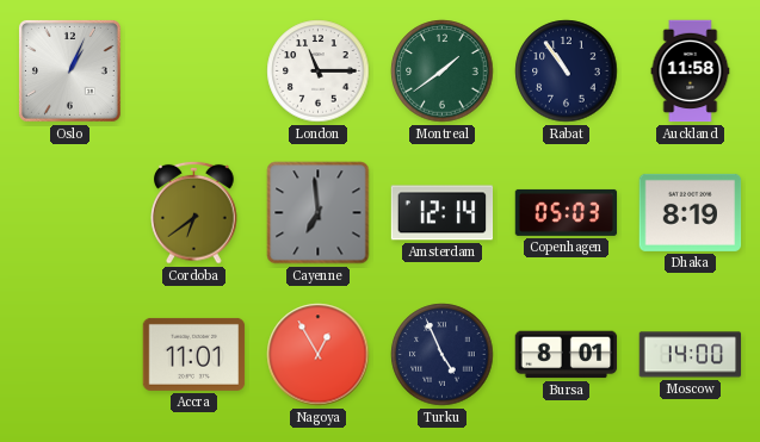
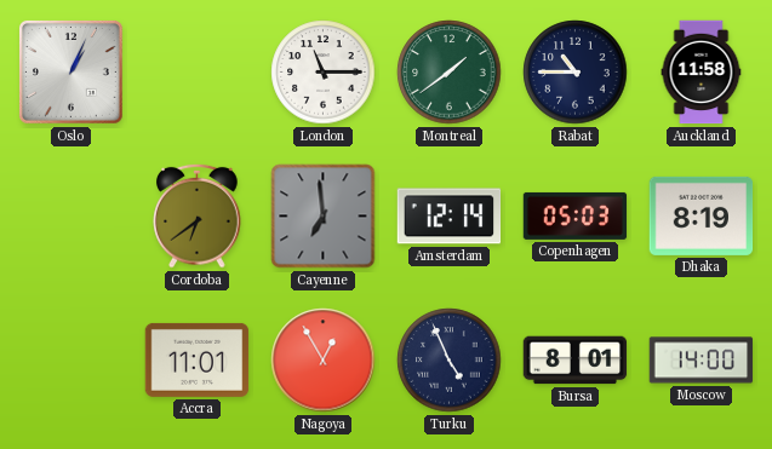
Rabat: 10:54 -> 10:45
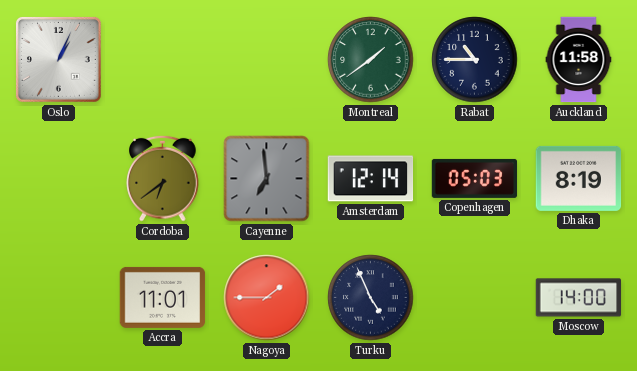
London: 11:15 -> none
Nagoya: 12:55 -> 1:45
Bursa: 8:01 -> none
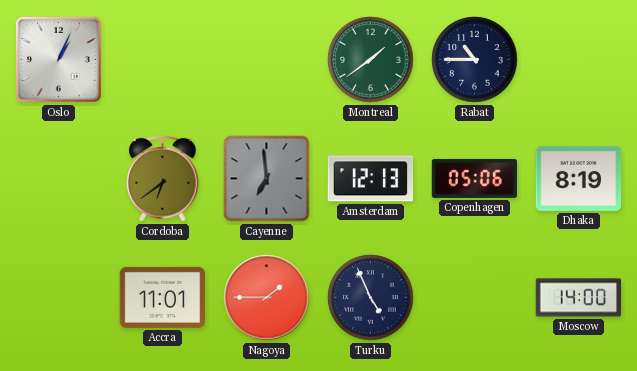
Auckland: 11:58 -> none
Amsterdam: 12:14 -> 12:13
Copenhagen: 05:03 -> 05:06
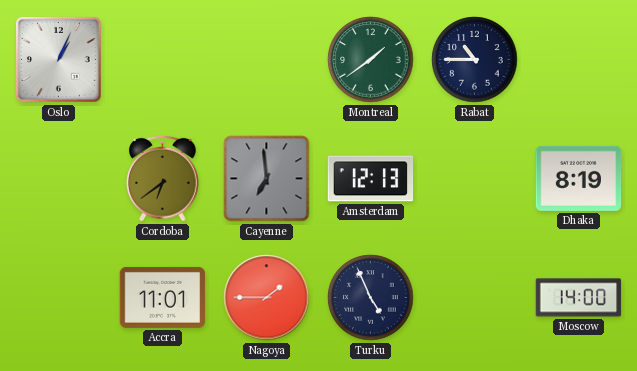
Copenhagen: 05:06 -> none
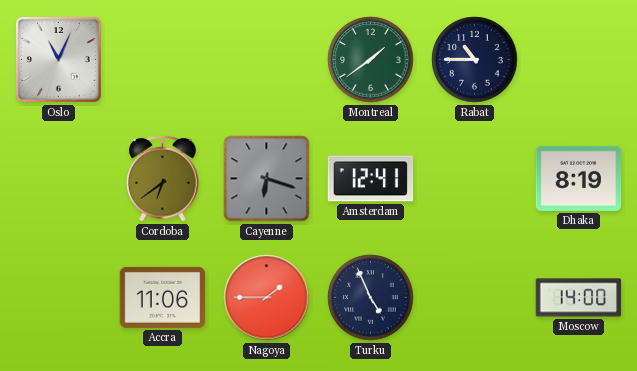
Oslo: 1:04 -> 11:04
Cayenne: 6:59 -> 6:18
Amsterdam: 12:13 -> 12:41
Accra: 11:01 -> 11:06
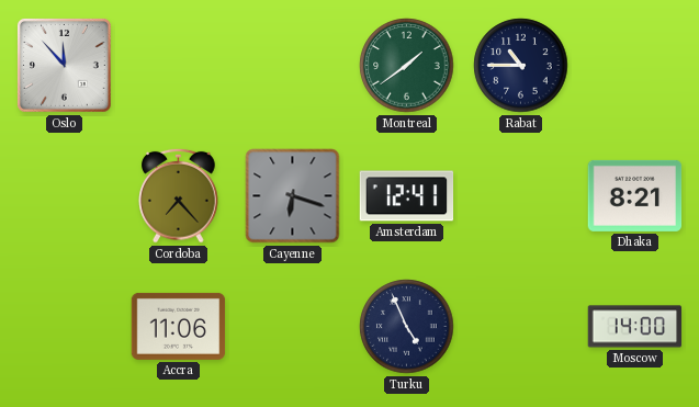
Oslo: 11:04 -> 11:53
Cordoba: 6:39 -> 7:23
Dhaka: 8:19 -> 8:21
Nagoya: 1:45 -> none
